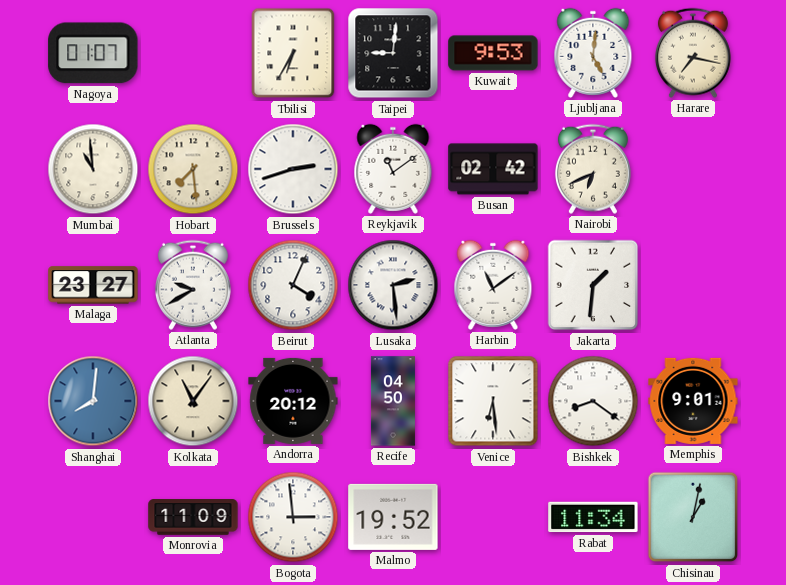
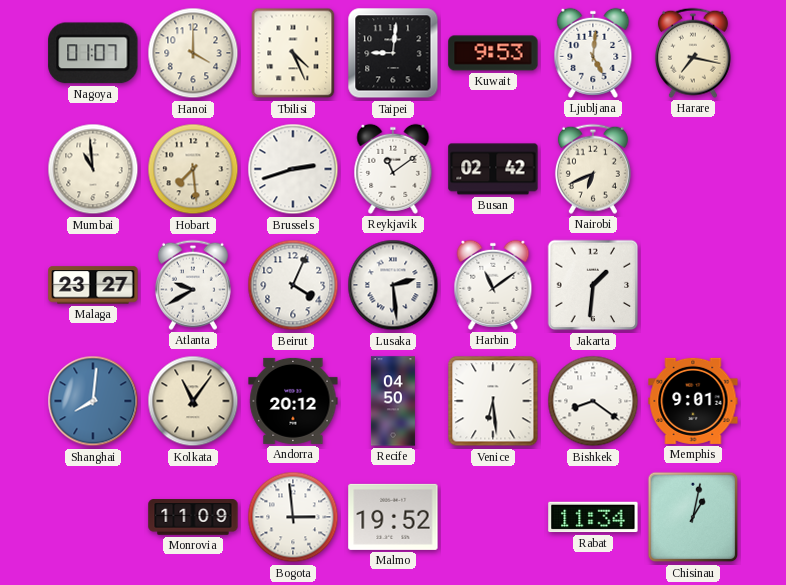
Hanoi: none -> 4:00
Tbilisi: 6:35 -> 4:26
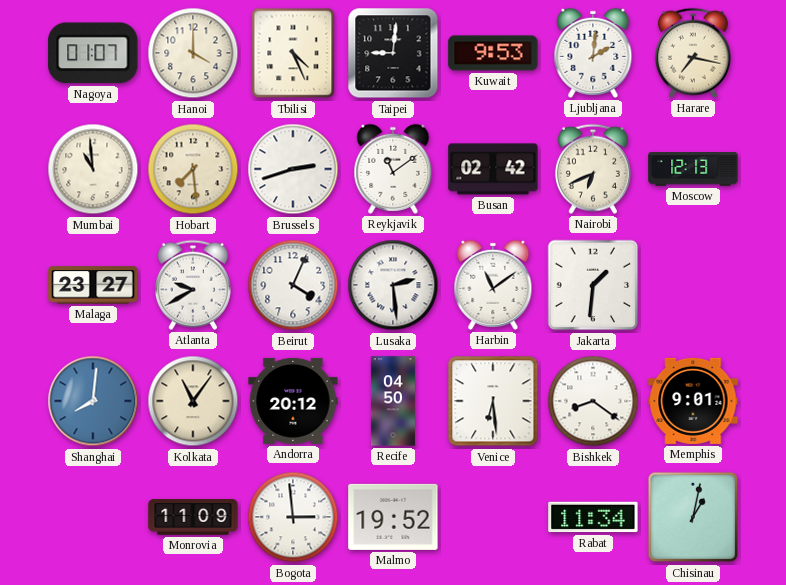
Ljubljana: 5:01 -> 2:01
Moscow: none -> 12:13
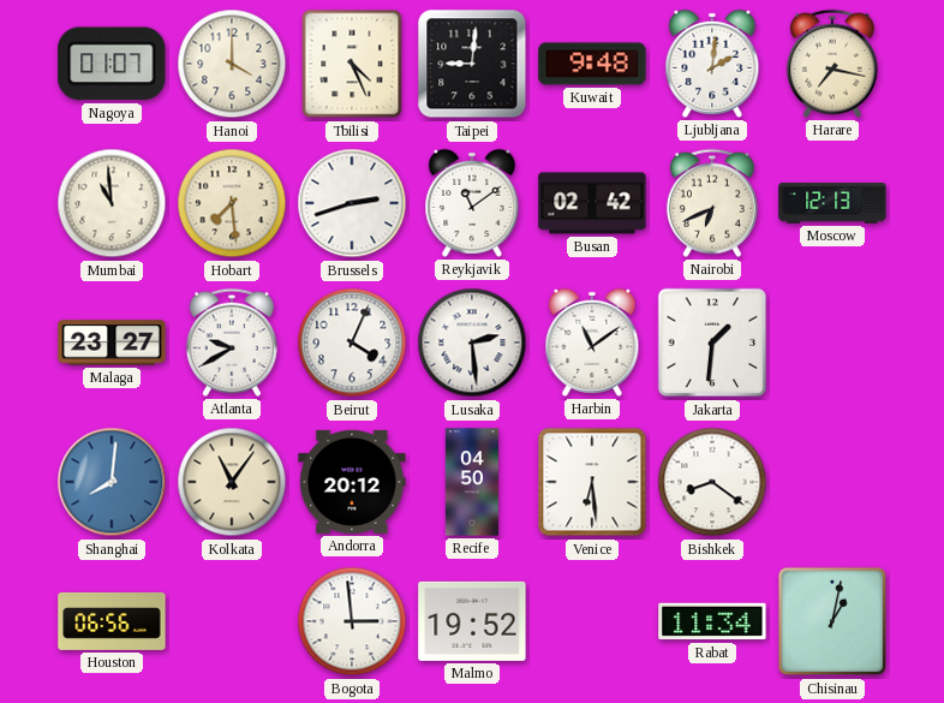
Kuwait: 9:53 -> 9:48
Memphis: 9:01 -> none
Houston: none -> 06:56
Monrovia: 11:09 -> none
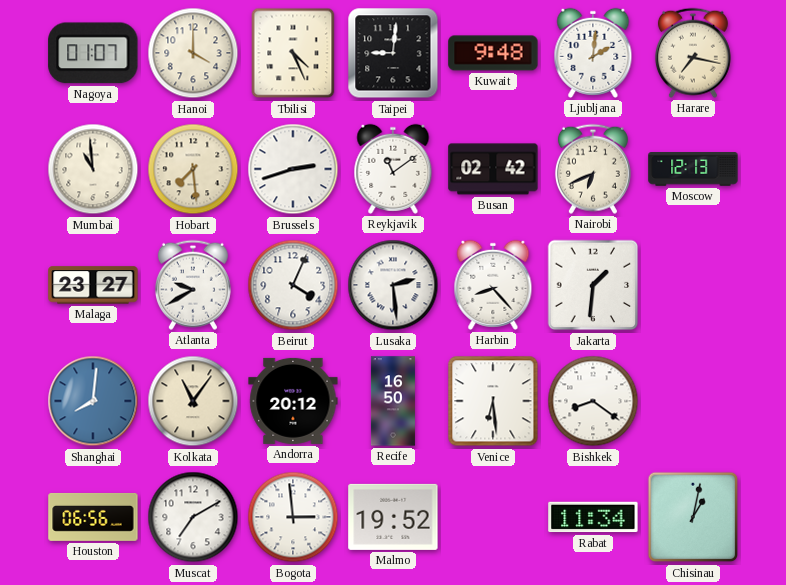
Harbin: 11:09 -> 8:23
Recife: 04:50 -> 16:50
Muscat: none -> 7:10
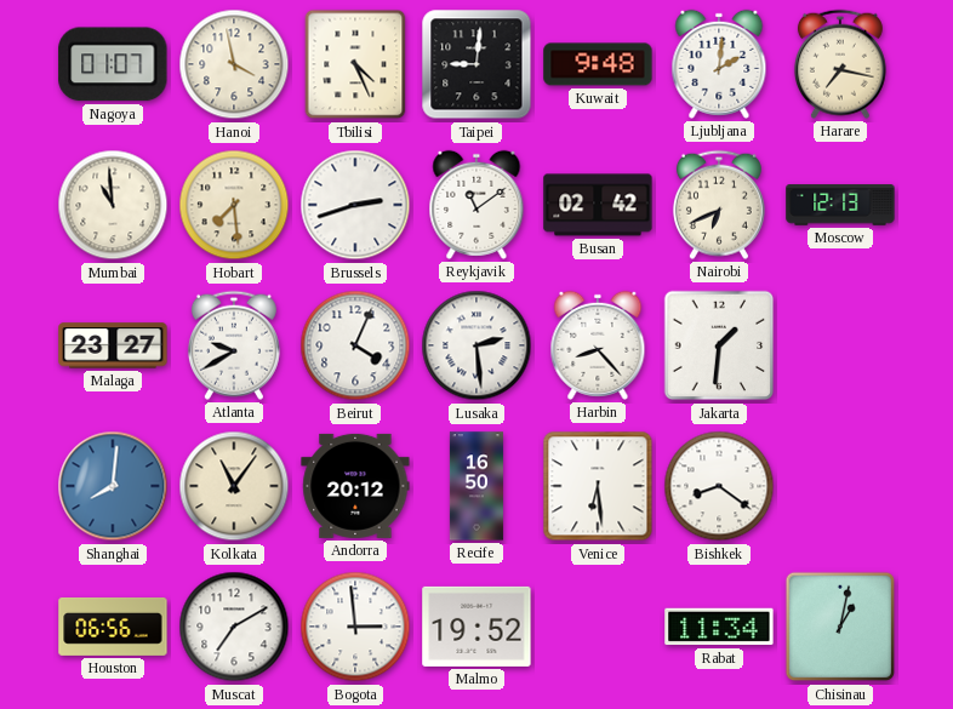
Hanoi: 4:00 -> 3:58
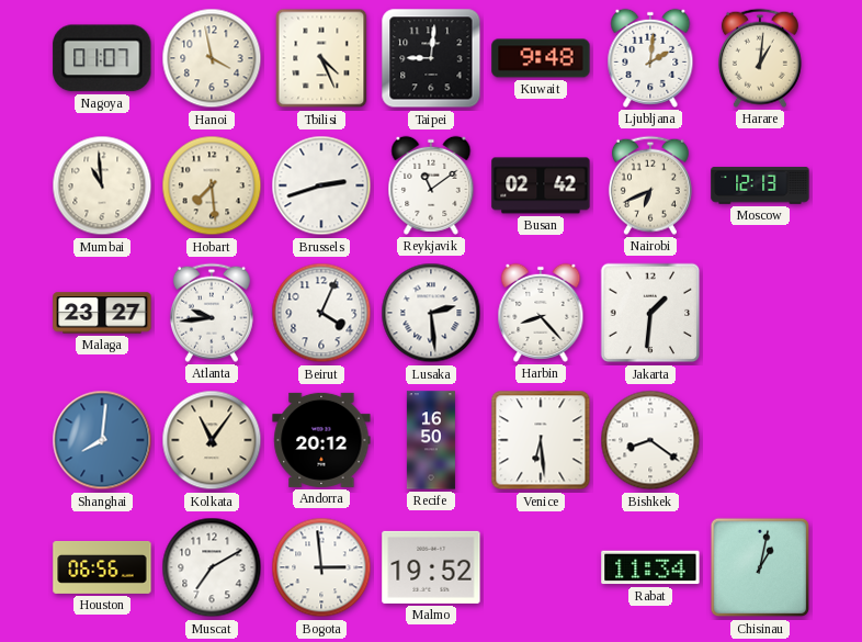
Harare: 7:17 -> 1:01
Atlanta: 9:40 -> 9:44
